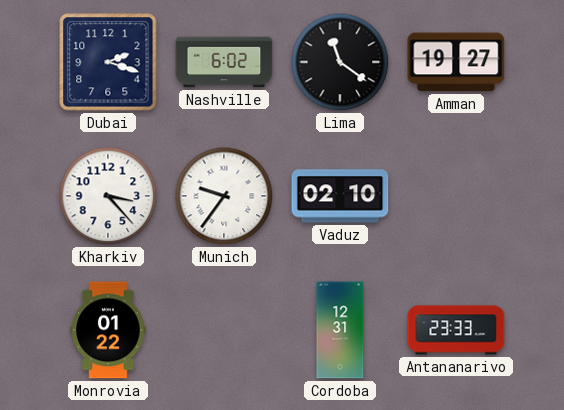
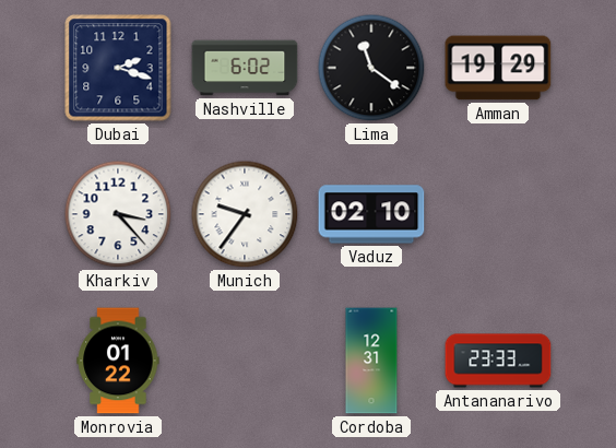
Amman: 19:27 -> 19:29
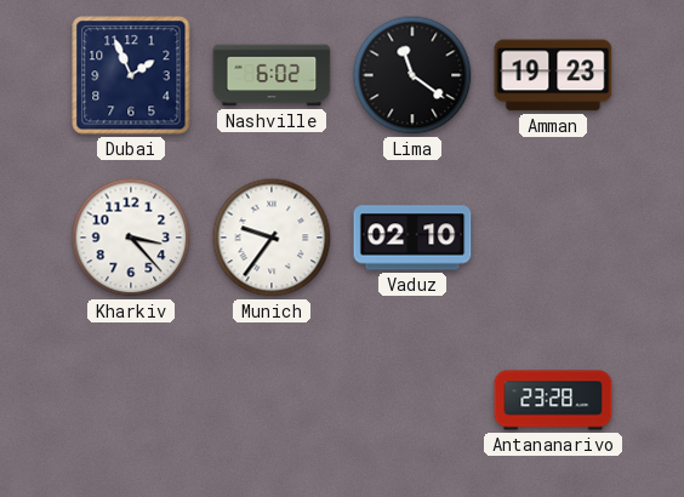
Dubai: 2:18 -> 1:56
Amman: 19:29 -> 19:23
Monrovia: 01:22 -> none
Cordoba: 12:31 -> none
Antananarivo: 23:33 -> 23:28
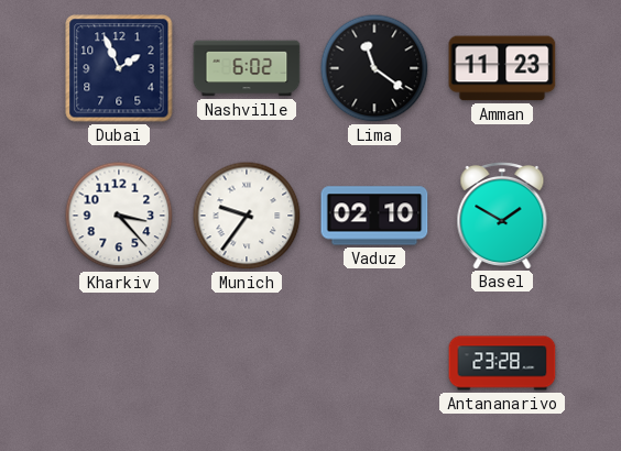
Amman: 19:23 -> 11:23
Basel: none -> 1:50
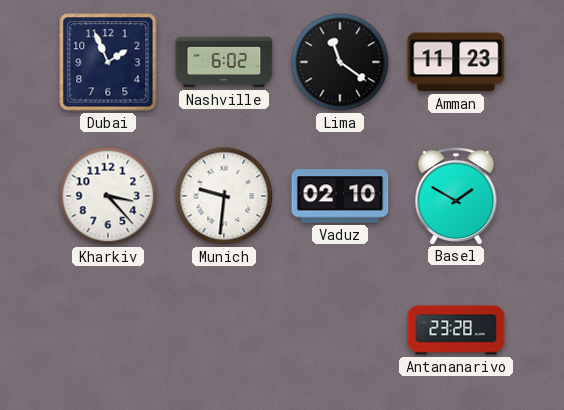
Munich: 9:36 -> 9:31
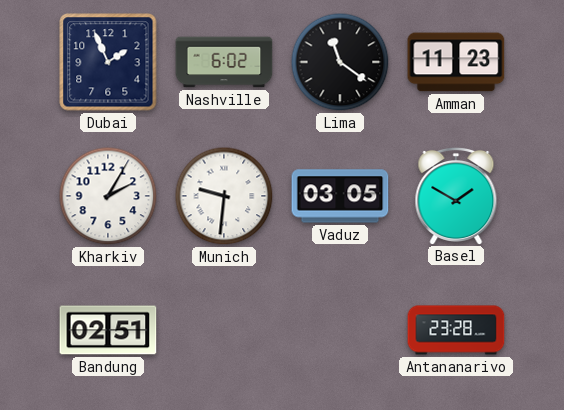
Kharkiv: 3:23 -> 2:05
Vaduz: 02:10 -> 03:05
Bandung: none -> 02:51
